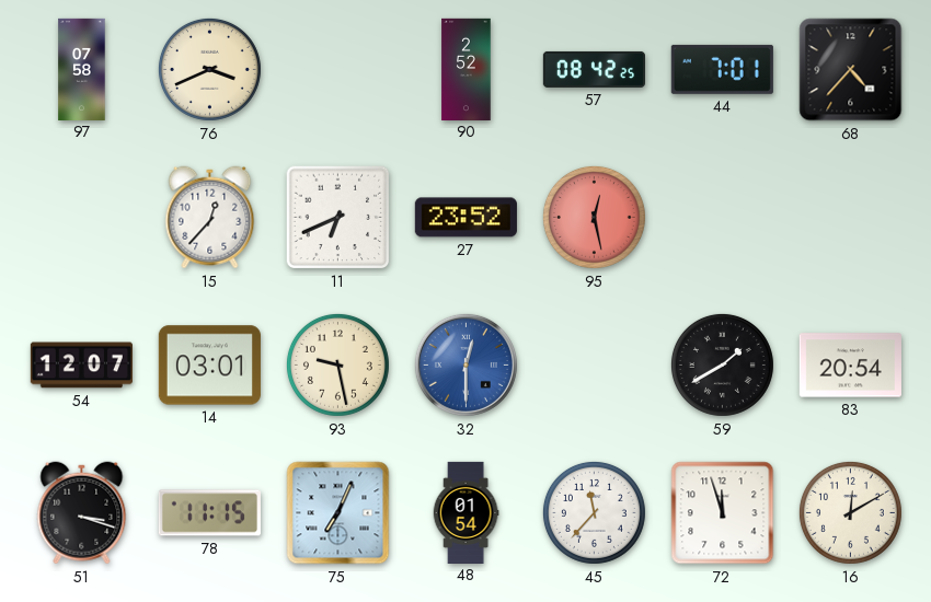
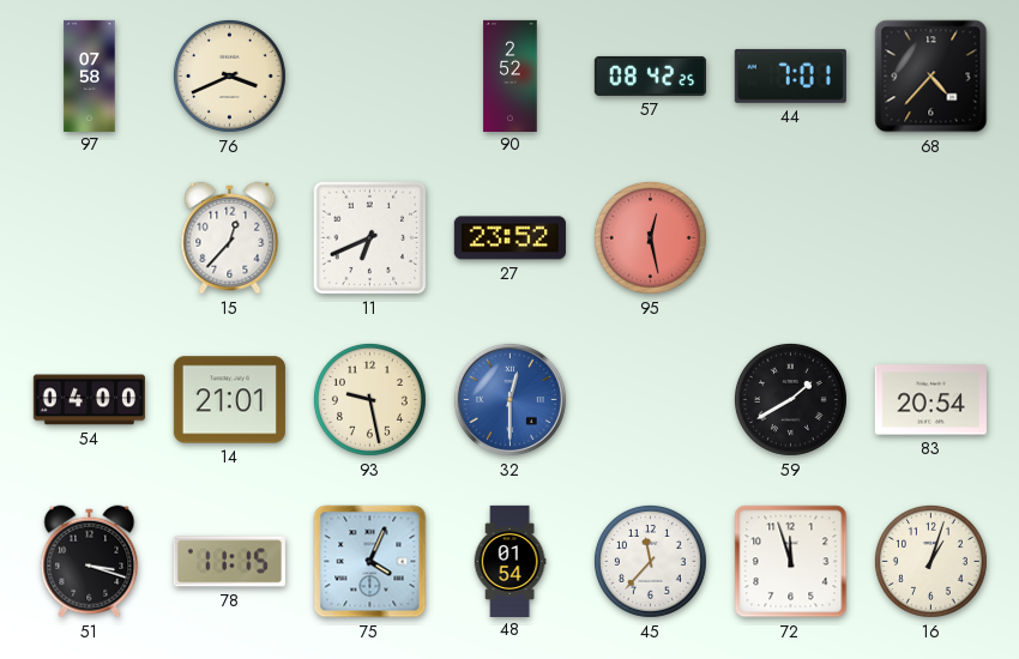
54: 12:07 -> 04:00
14: 03:01 -> 21:01
75: 7:04 -> 4:04
16: 12:10 -> 1:03
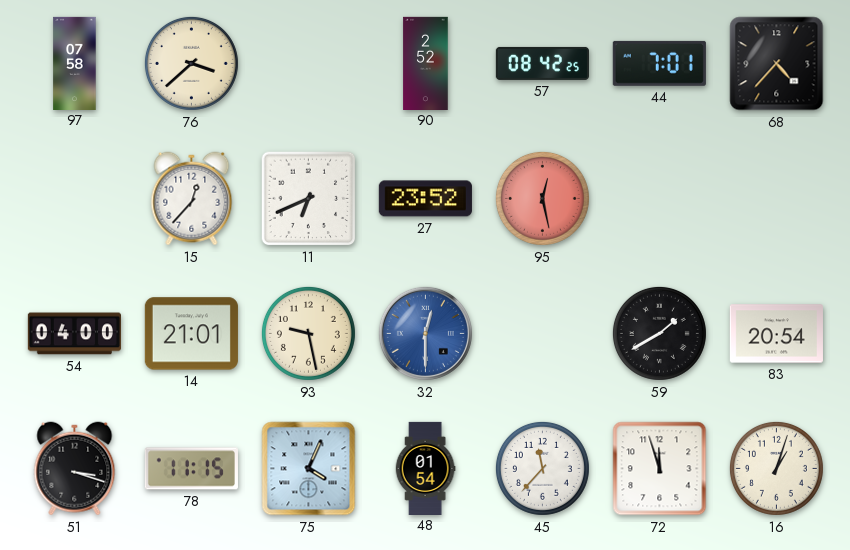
76: 3:41 -> 3:38
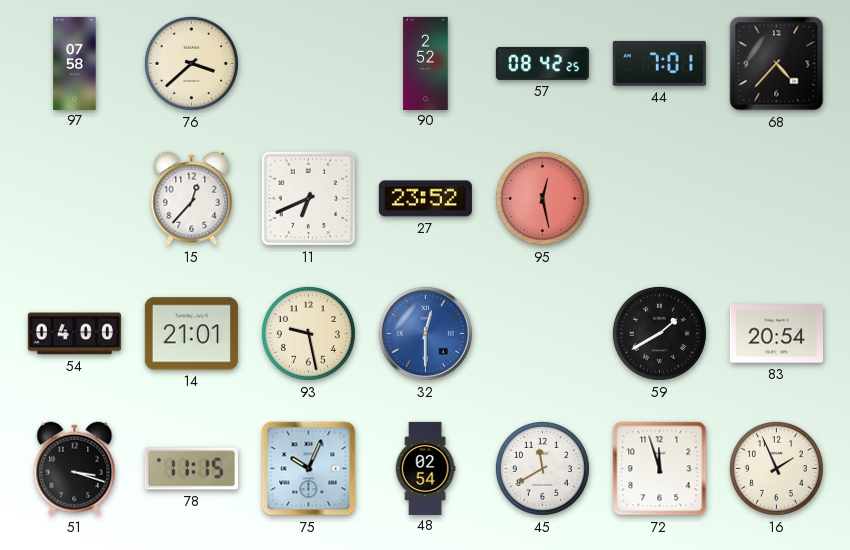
75: 4:04 -> 10:04
48: 01:54 -> 02:54
45: 11:37 -> 11:40
16: 1:03 -> 1:56
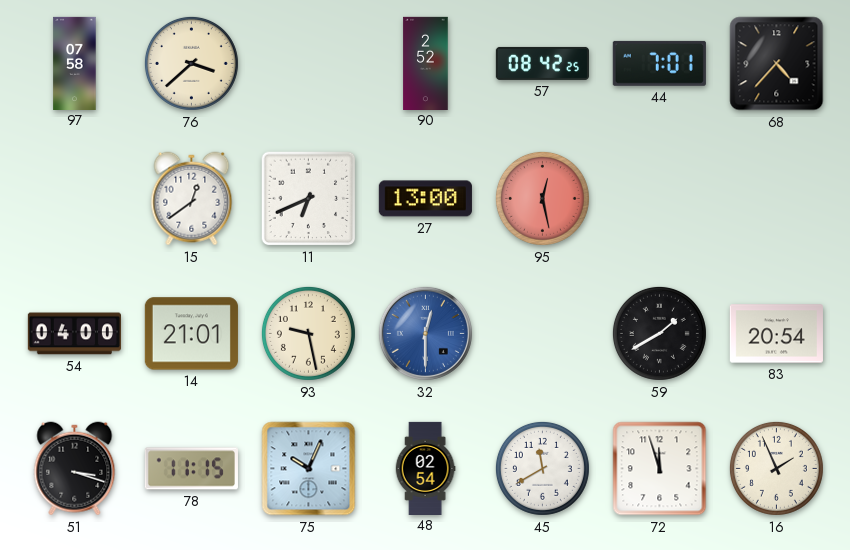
15: 12:37 -> 12:39
27: 23:52 -> 13:00
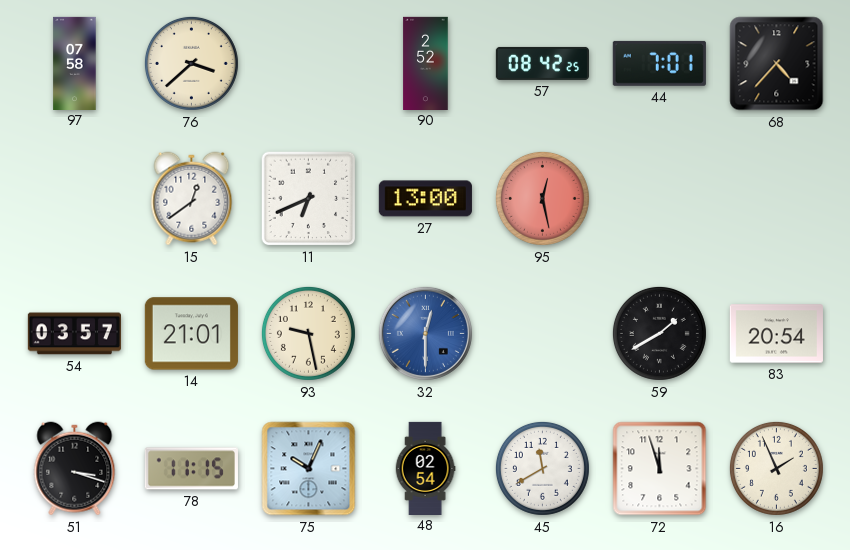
54: 04:00 -> 03:57
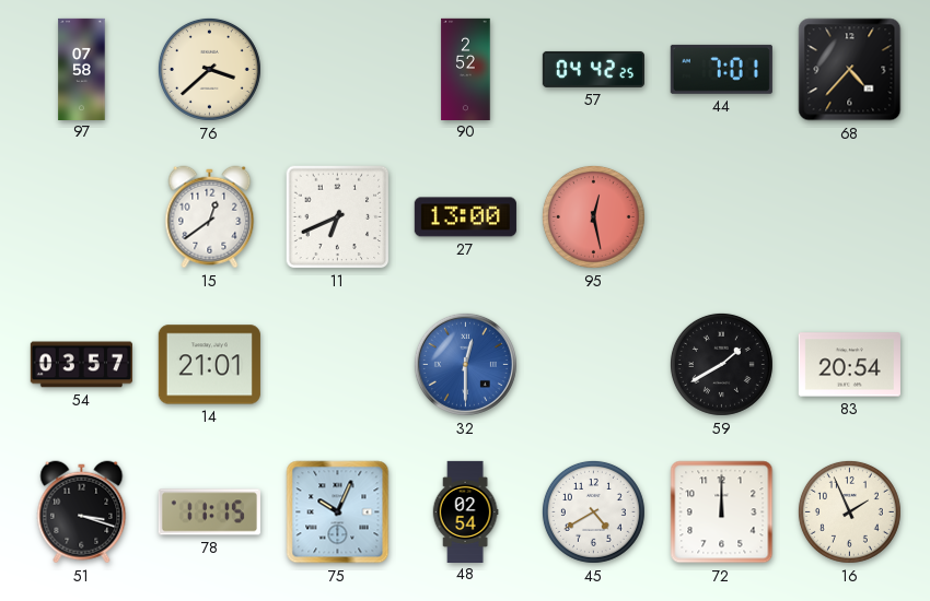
57: 08:42 -> 04:42
93: 9:28 -> none
45: 11:40 -> 4:40
72: 11:57 -> 12:00
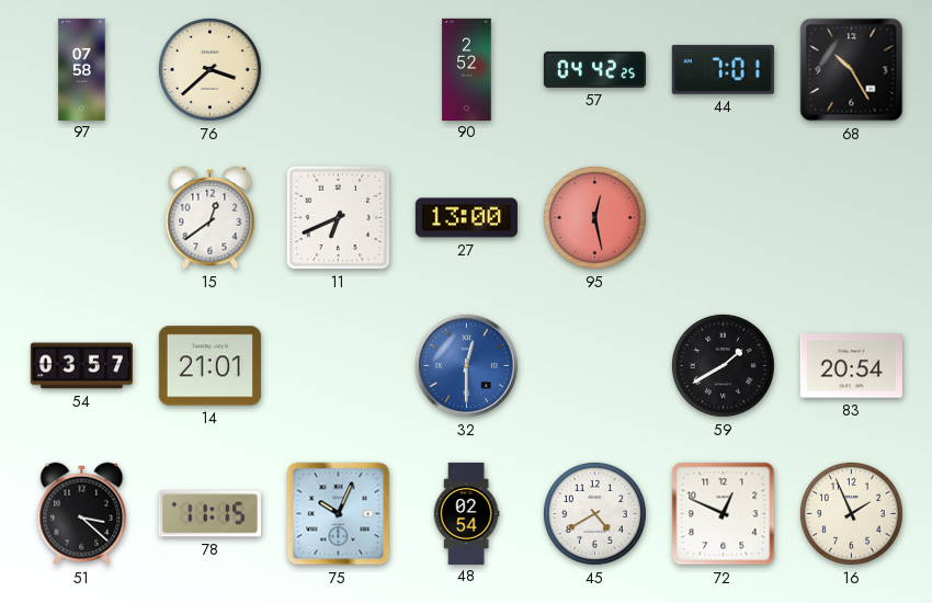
68: 4:37 -> 10:25
51: 3:18 -> 3:22
72: 12:00 -> 12:49
